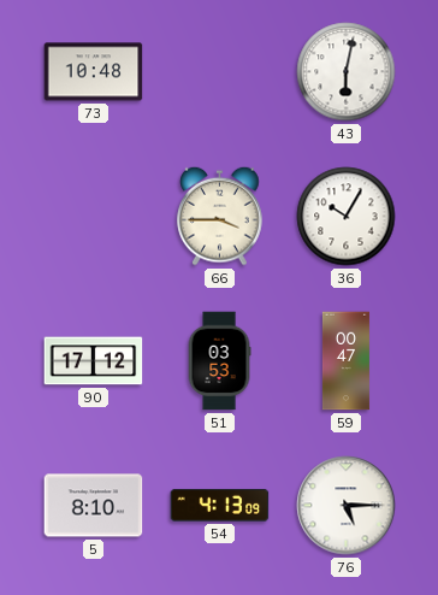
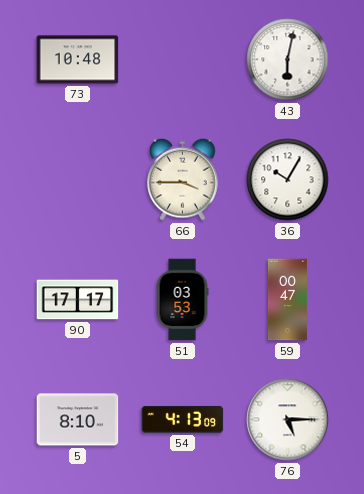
90: 17:12 -> 17:17
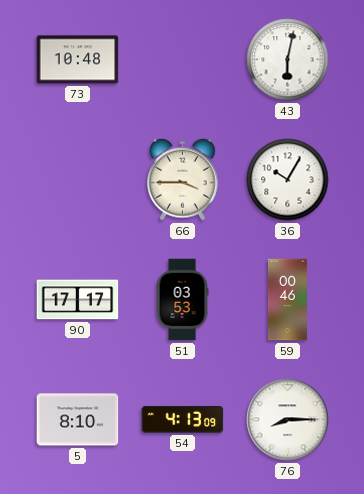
59: 00:47 -> 00:46
76: 5:15 -> 8:15
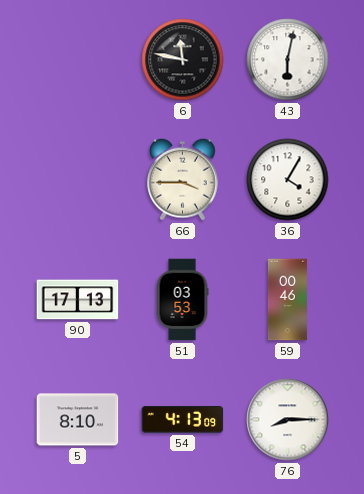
73: 10:48 -> none
6: none -> 11:47
36: 10:05 -> 4:05
90: 17:17 -> 17:13
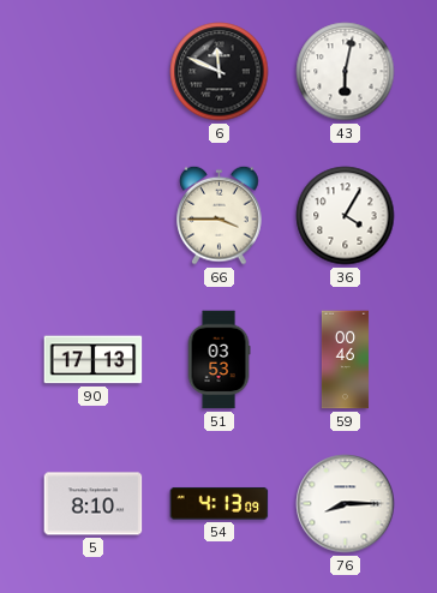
6: 11:47 -> 11:49
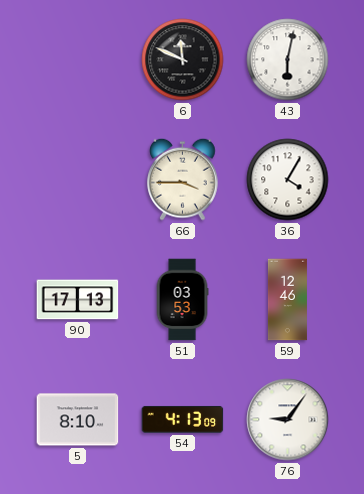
59: 00:46 -> 12:46
76: 8:15 -> 9:06
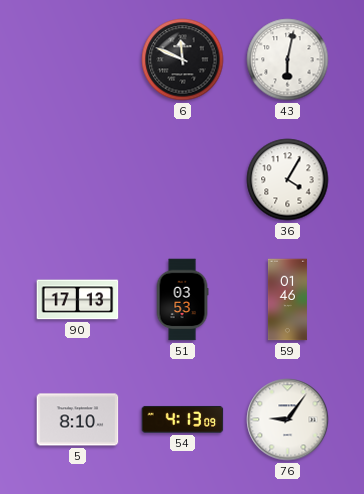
66: 3:45 -> none
59: 12:46 -> 01:46
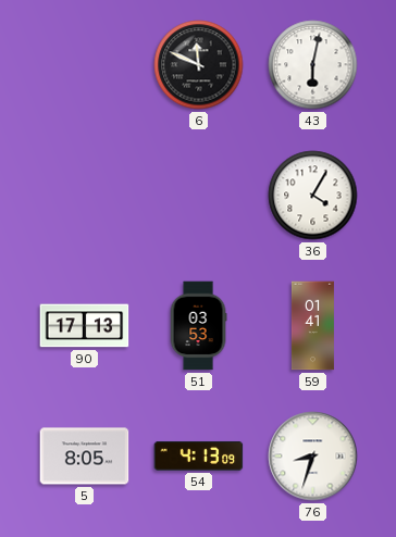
59: 01:46 -> 01:41
5: 8:10 -> 8:05
76: 9:06 -> 8:33
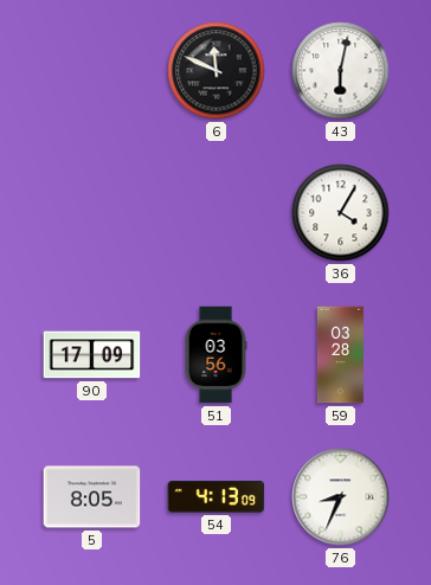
90: 17:13 -> 17:09
51: 03:53 -> 03:56
59: 01:41 -> 03:28
76: 8:33 -> 8:34
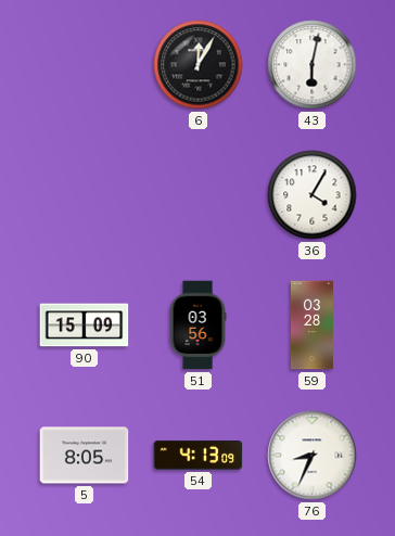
6: 11:49 -> 12:05
90: 17:09 -> 15:09
